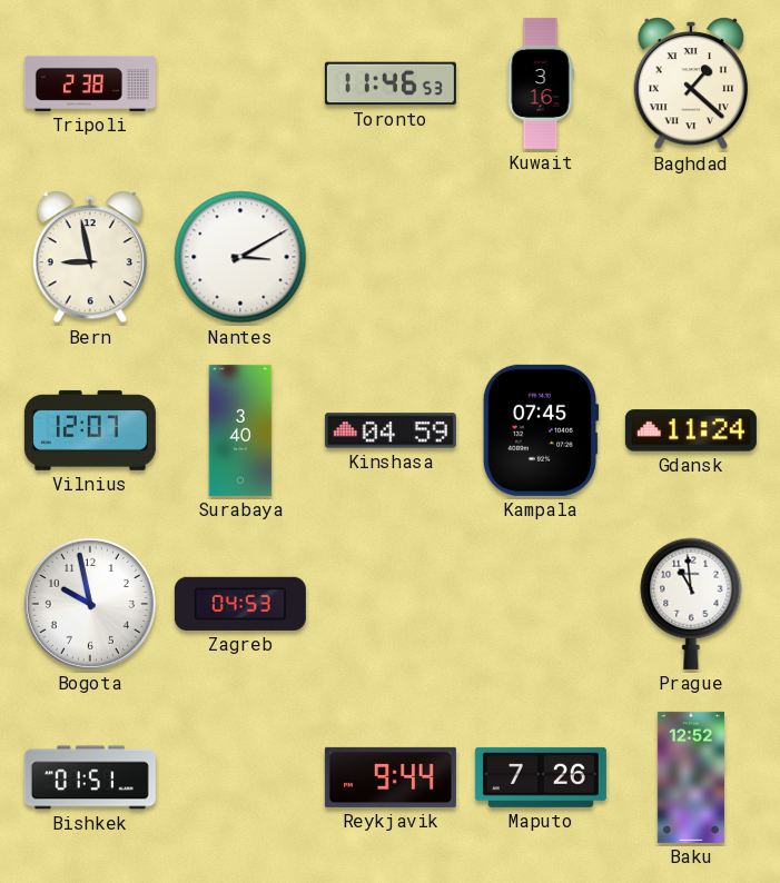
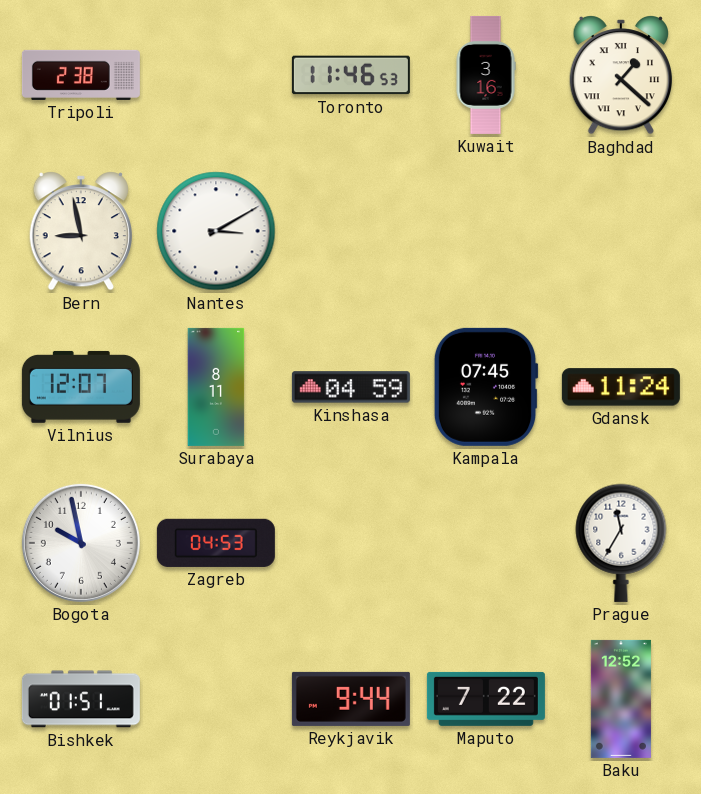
Surabaya: 3:40 -> 8:11
Prague: 10:59 -> 11:35
Maputo: 7:26 -> 7:22
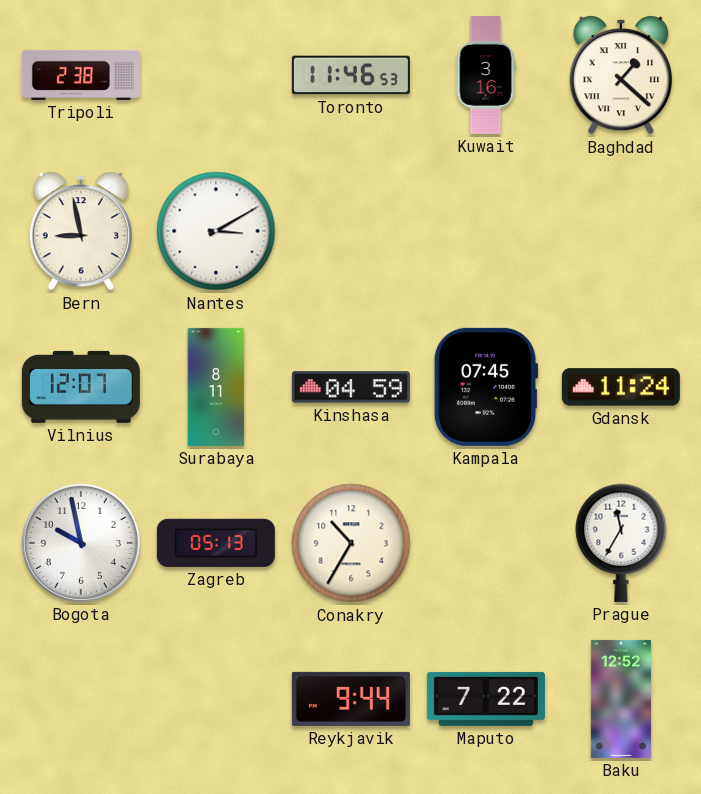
Zagreb: 04:53 -> 05:13
Conakry: none -> 10:35
Bishkek: 01:51 -> none
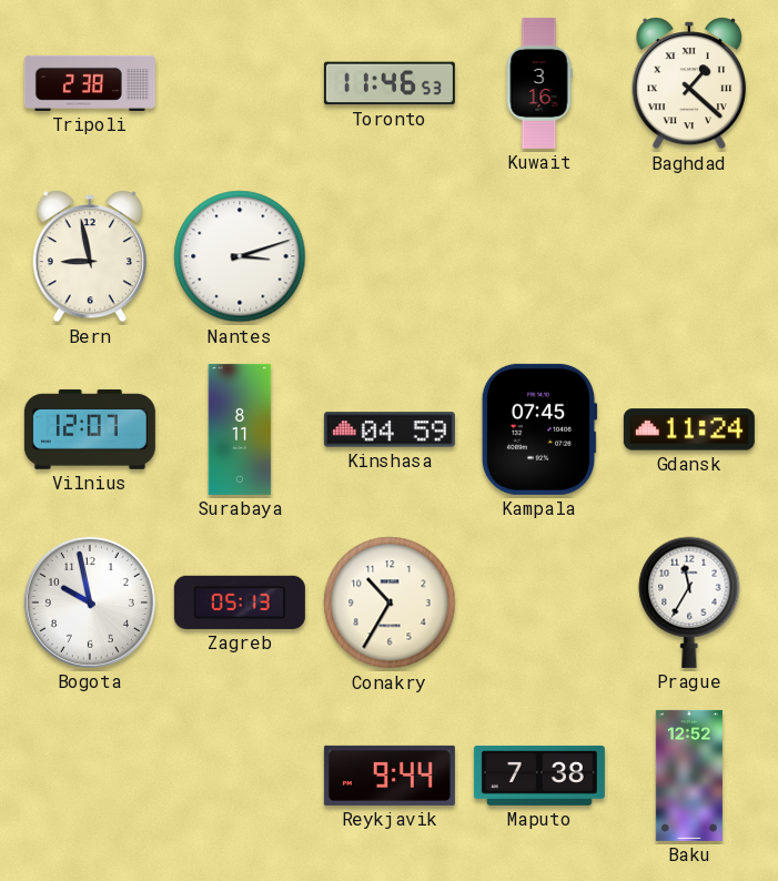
Nantes: 3:10 -> 3:12
Maputo: 7:22 -> 7:38
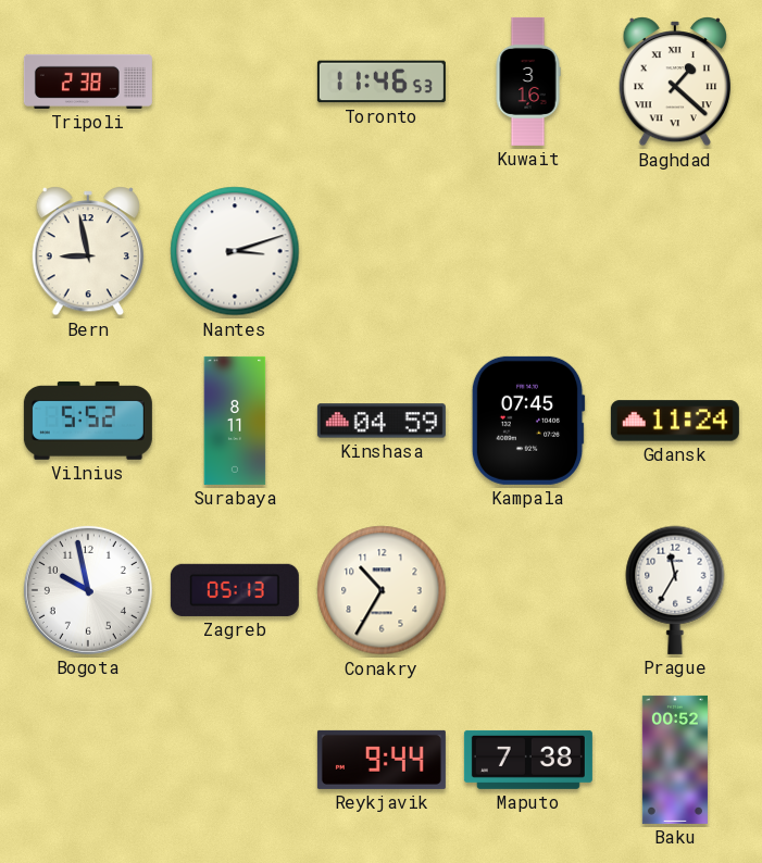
Vilnius: 12:07 -> 5:52
Baku: 12:52 -> 00:52
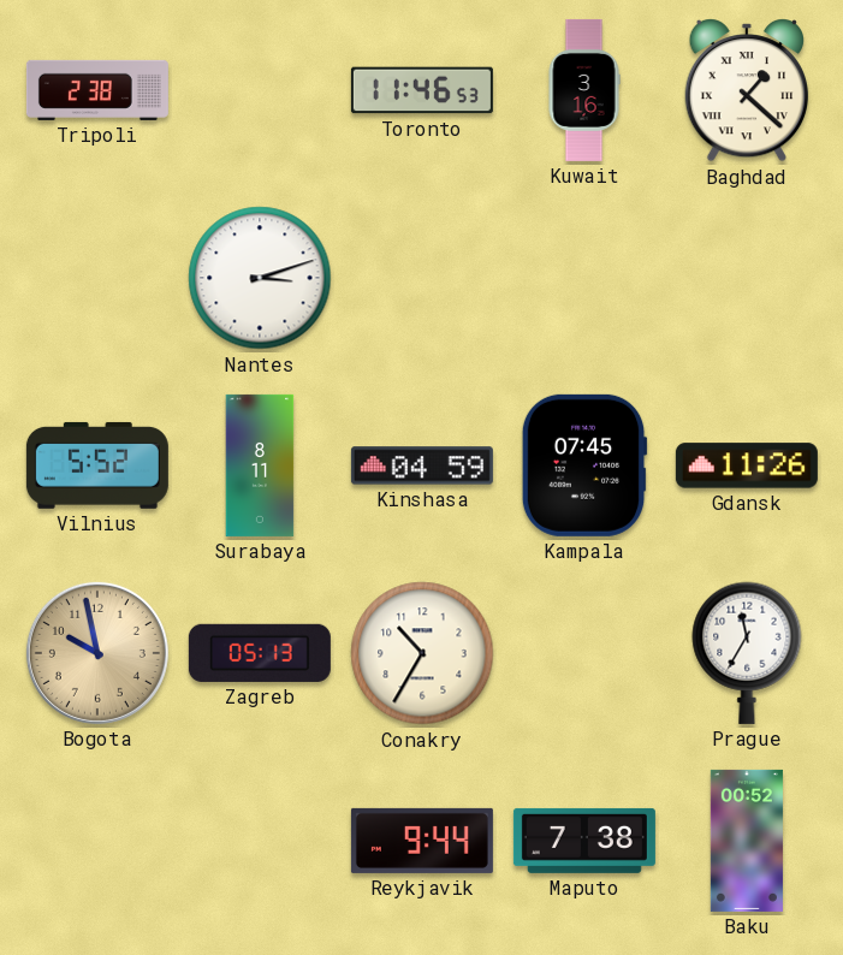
Bern: 8:58 -> none
Gdansk: 11:24 -> 11:26
Bogota dial: white -> champagne
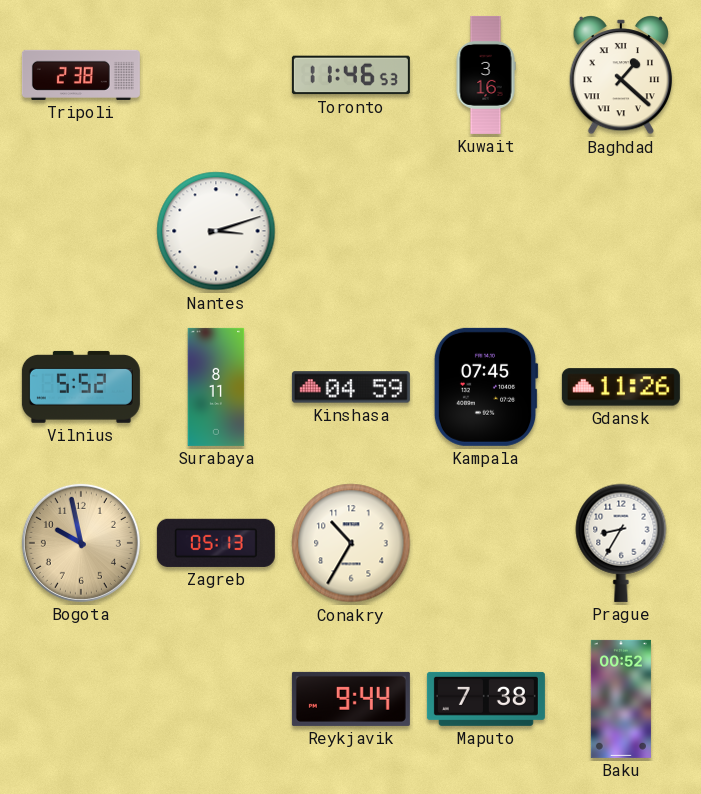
Prague: 11:35 -> 8:35
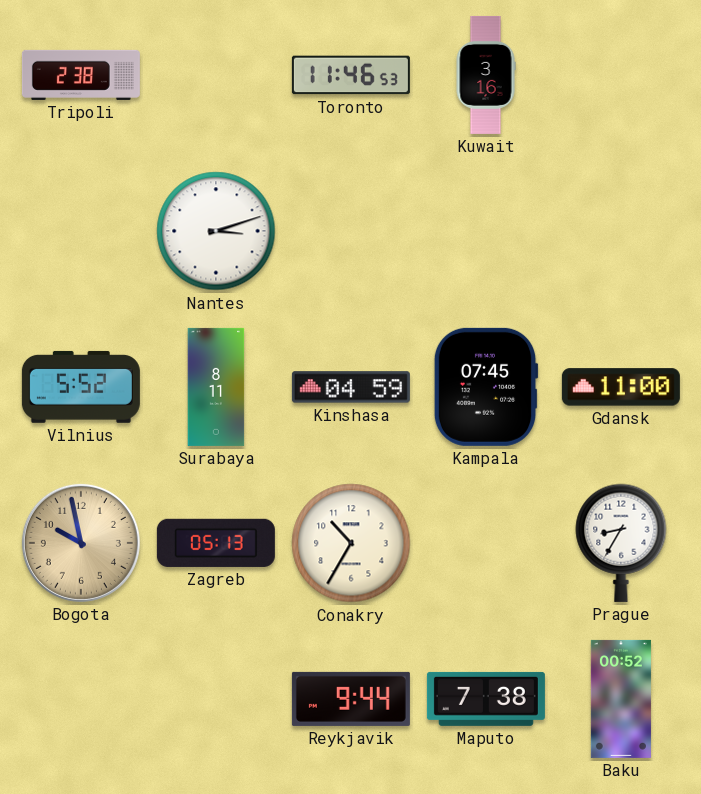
Baghdad: 1:22 -> none
Gdansk: 11:26 -> 11:00
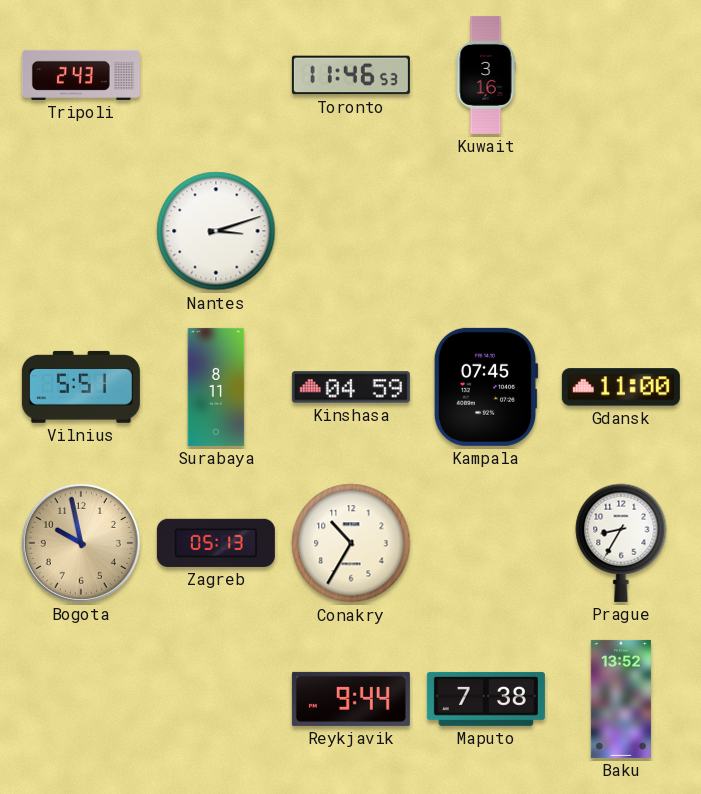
Tripoli: 2:38 -> 2:43
Vilnius: 5:52 -> 5:51
Baku: 00:52 -> 13:52
